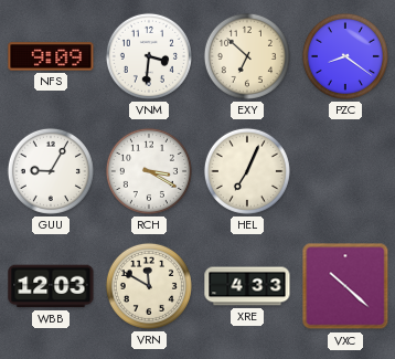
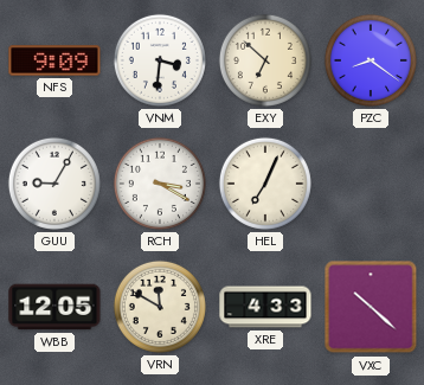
WBB: 12:03 -> 12:05
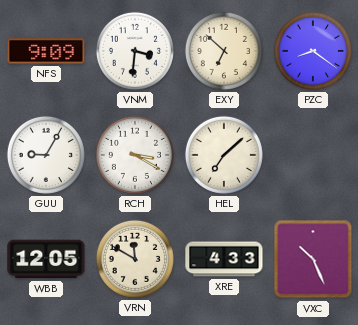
HEL: 7:04 -> 7:08
VXC: 10:22 -> 10:26
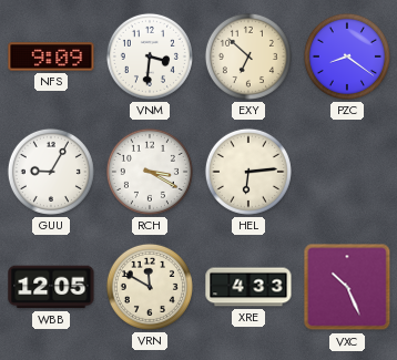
HEL: 7:08 -> 6:14
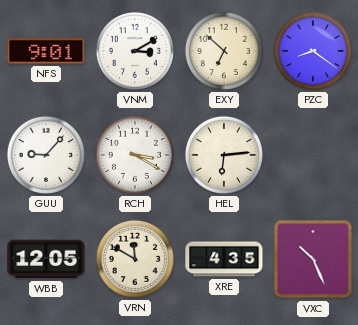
NFS: 9:09 -> 9:01
VNM: 3:31 -> 3:10
GUU: 9:05 -> 9:07
XRE: 4:33 -> 4:35
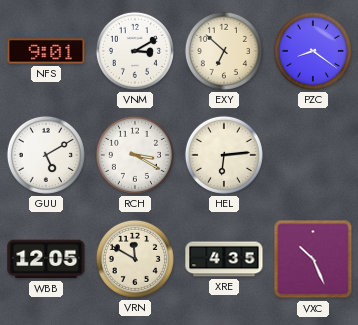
GUU: 9:07 -> 5:10
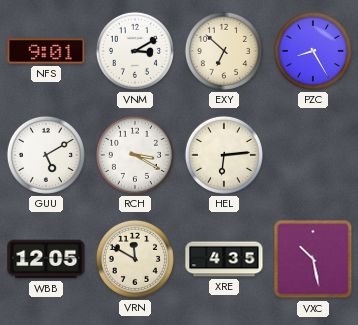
PZC: 8:21 -> 8:25
VXC: 10:26 -> 10:28
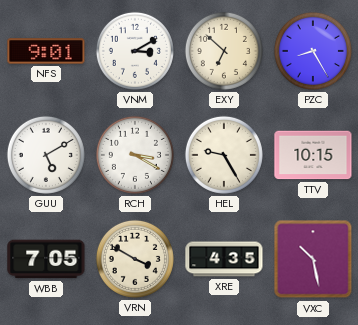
HEL: 6:14 -> 9:25
TTV: none -> 10:15
WBB: 12:05 -> 7:05
VRN: 11:50 -> 3:50
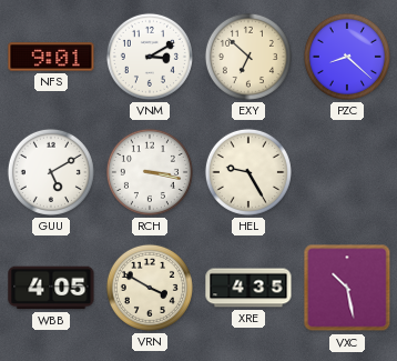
PZC: 8:25 -> 8:22
RCH: 3:20 -> 3:17
TTV: 10:15 -> none
WBB: 7:05 -> 4:05
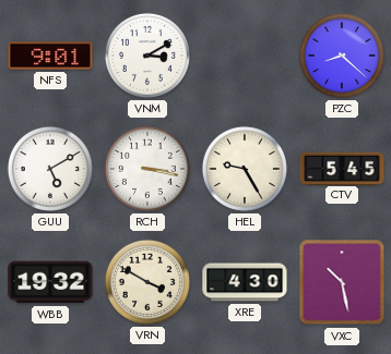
EXY: 6:52 -> none
CTV: none -> 5:45
WBB: 4:05 -> 19:32
XRE: 4:35 -> 4:30
